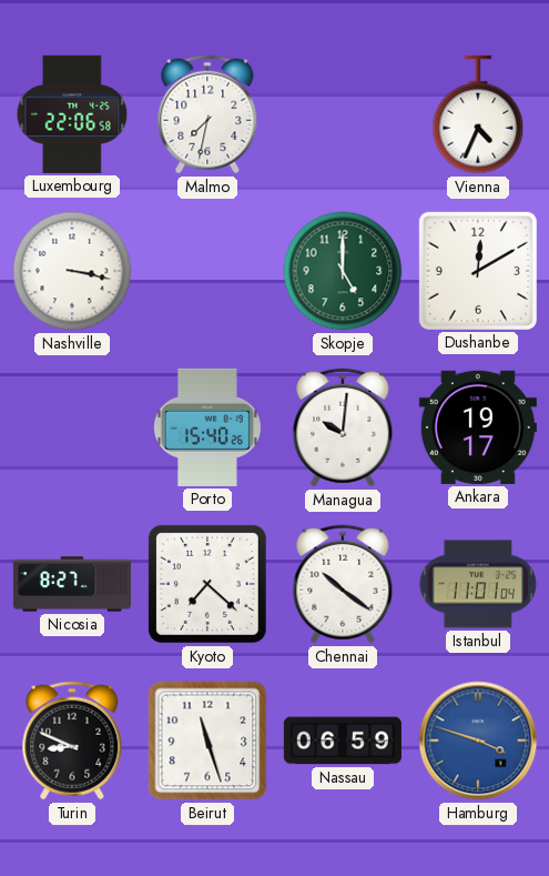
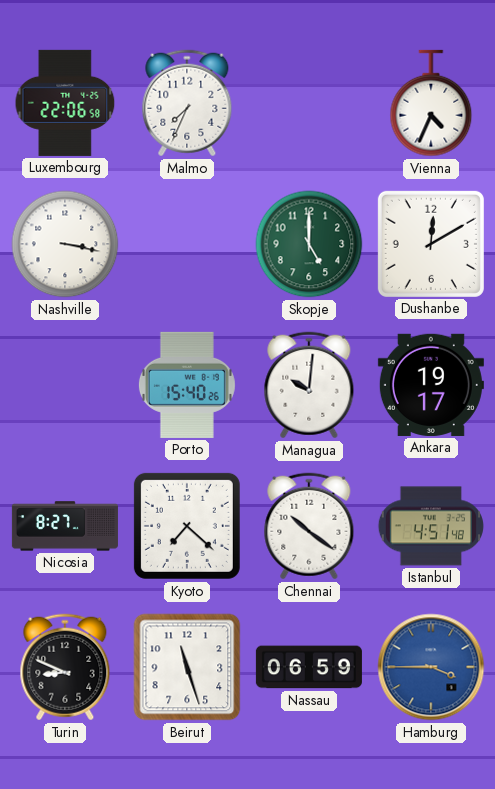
Malmo: 7:32 -> 7:34
Istanbul: 11:01 -> 4:51
Hamburg: 3:48 -> 3:45
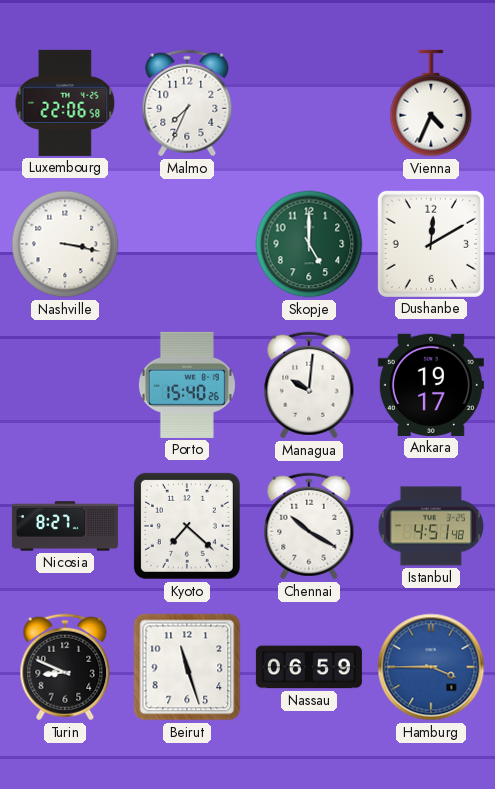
Chennai: 10:21 -> 10:20
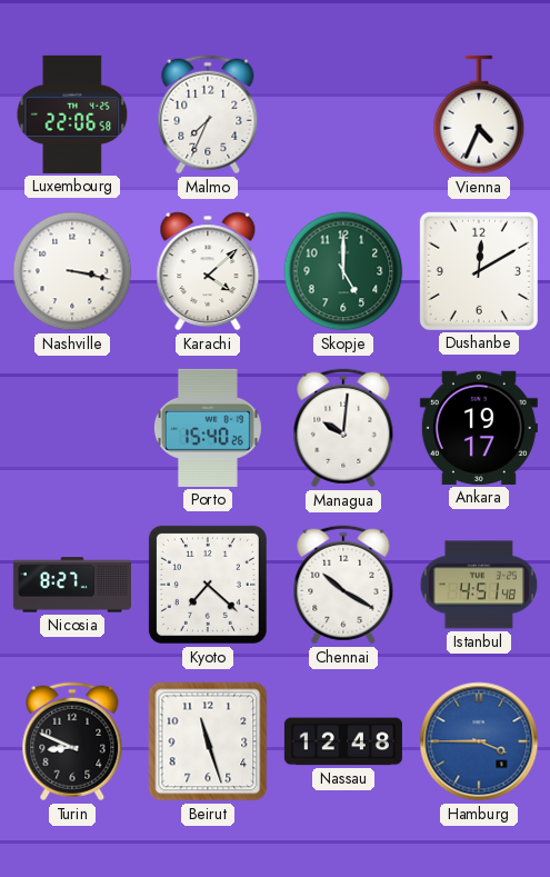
Karachi: none -> 4:08
Nassau: 06:59 -> 12:48
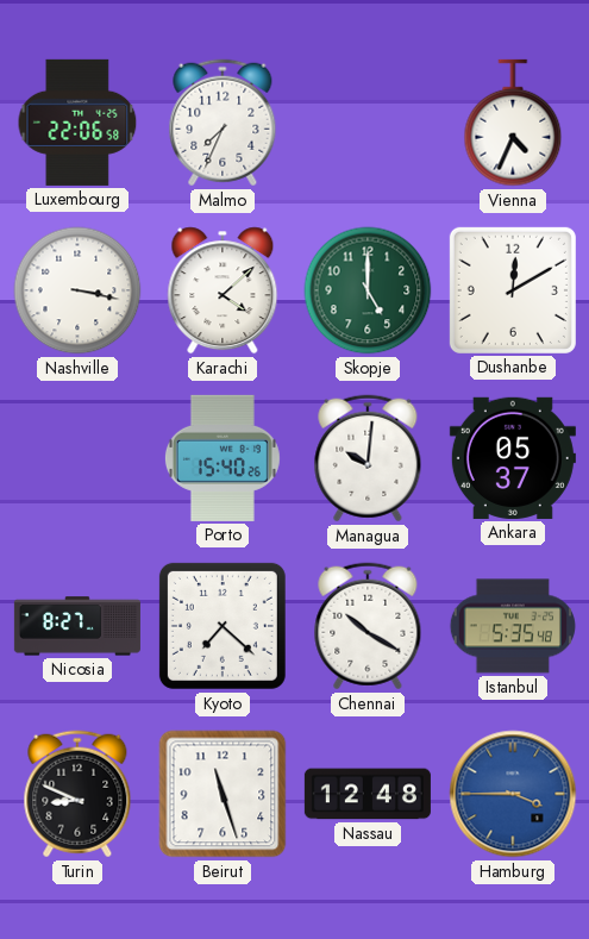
Ankara: 19:17 -> 05:37
Istanbul: 4:51 -> 5:35
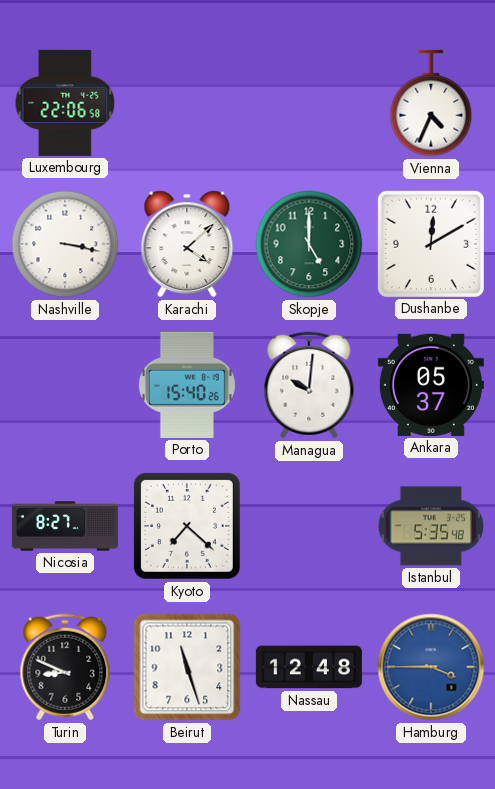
Malmo: 7:34 -> none
Chennai: 10:20 -> none
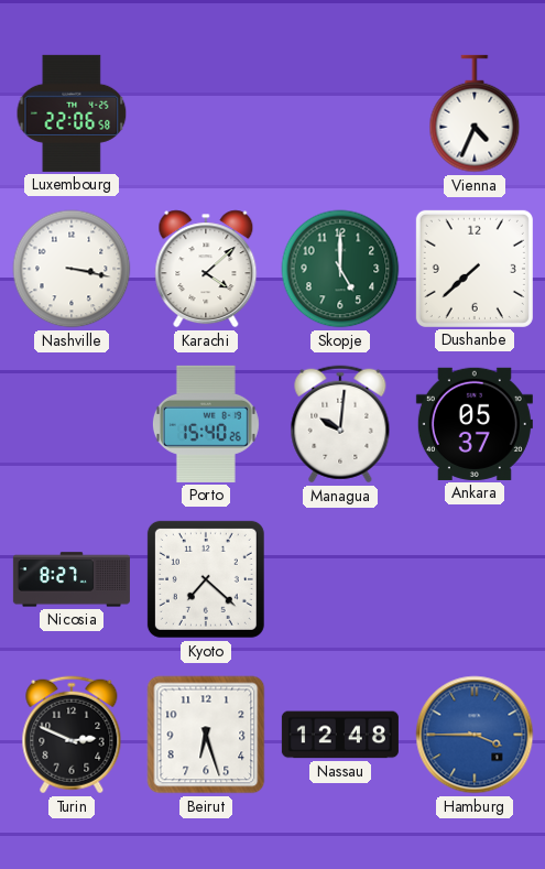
Dushanbe: 12:10 -> 7:38
Istanbul: 5:35 -> none
Turin: 8:49 -> 2:49
Beirut: 11:27 -> 6:27
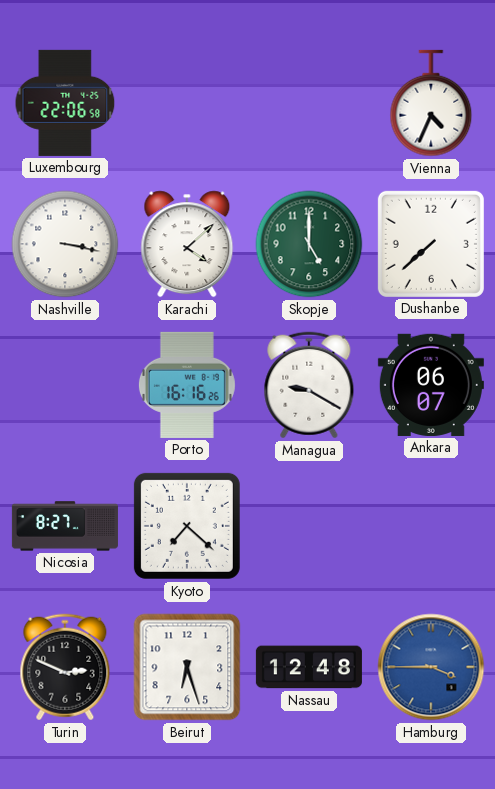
Porto: 15:40 -> 16:16
Managua: 10:01 -> 9:20
Ankara: 05:37 -> 06:07
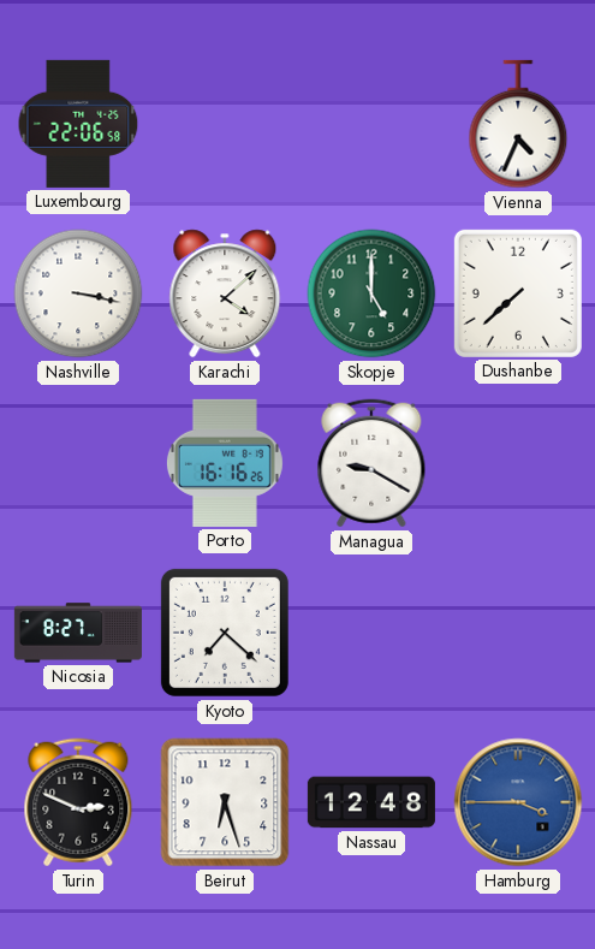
Ankara: 06:07 -> none
